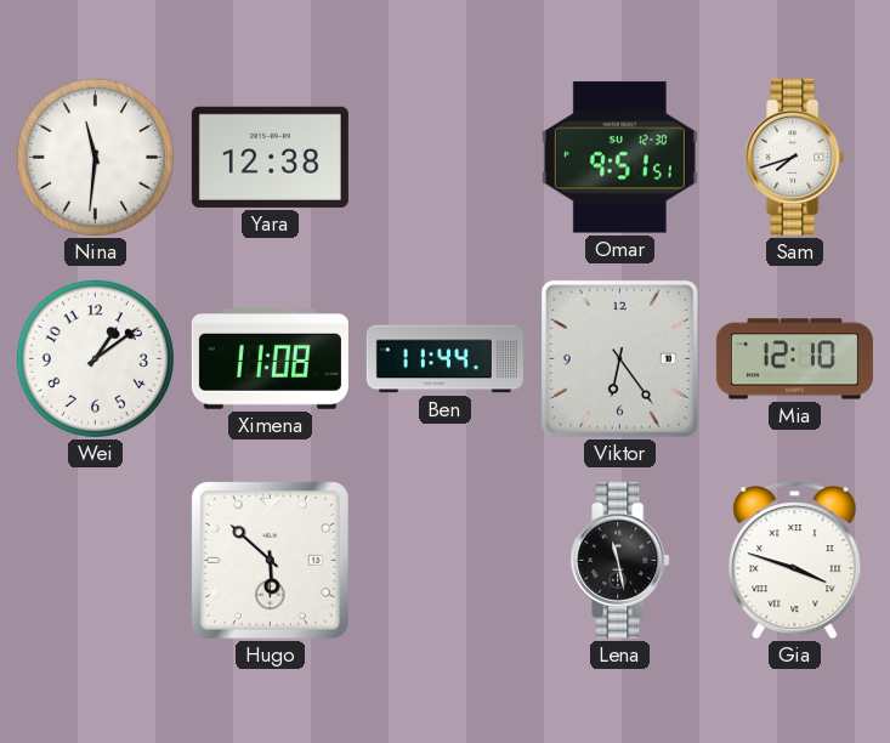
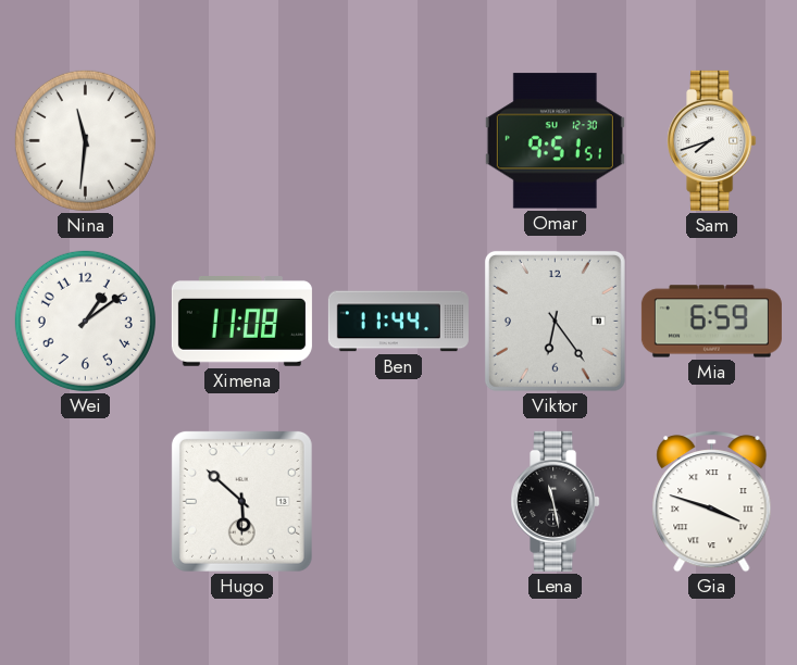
Yara: 12:38 -> none
Mia: 12:10 -> 6:59
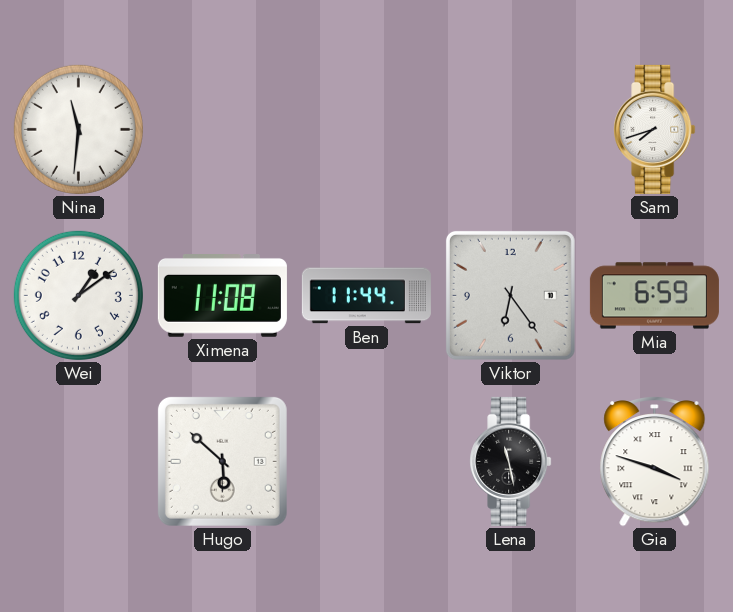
Omar: 9:51 -> none
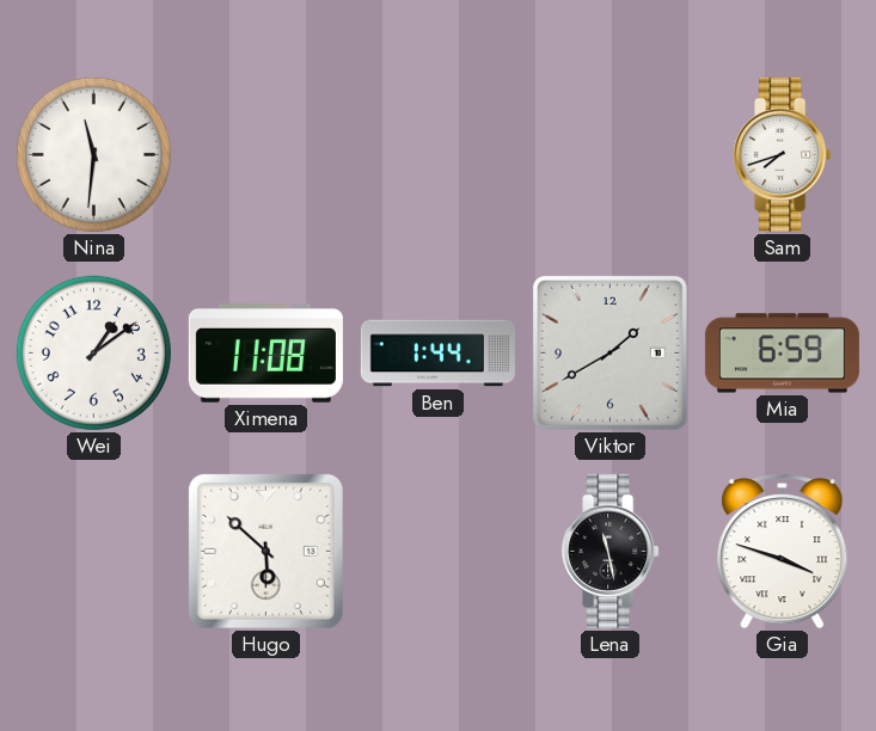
Ben: 11:44 -> 1:44
Viktor: 6:24 -> 1:40
